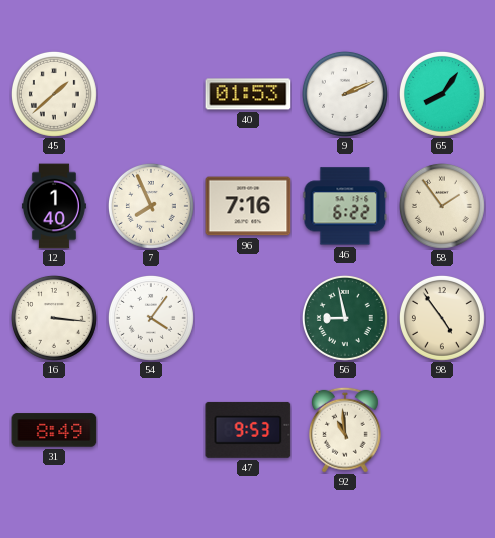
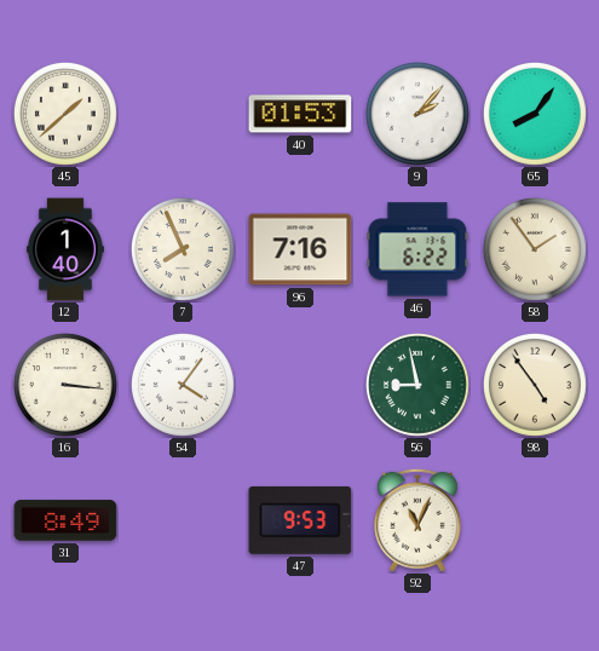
9: 2:11 -> 2:07
92: 10:59 -> 11:04
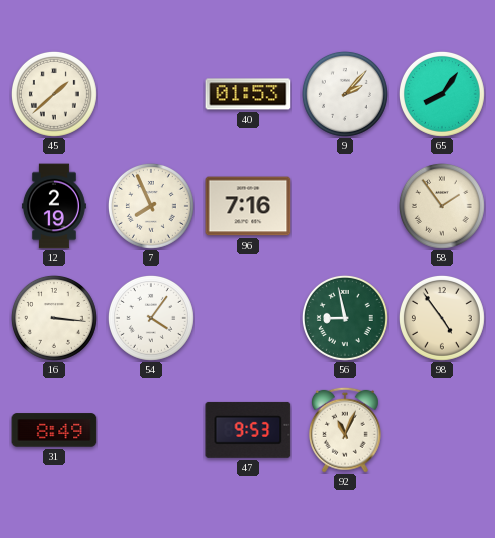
12: 1:40 -> 2:19
46: 6:22 -> none
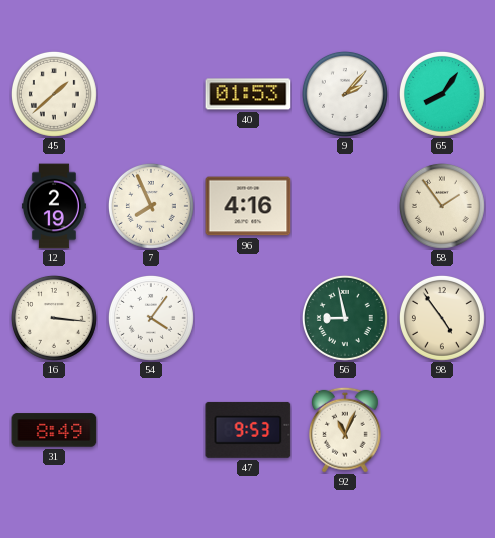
96: 7:16 -> 4:16
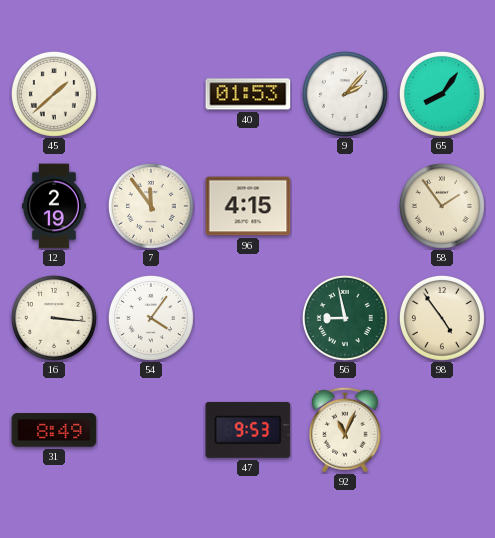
7: 7:56 -> 11:54
96: 4:16 -> 4:15
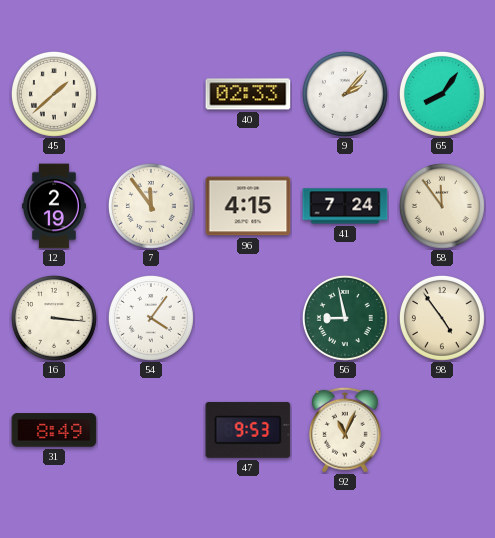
40: 01:53 -> 02:33
41: none -> 7:24
58: 1:54 -> 11:54
